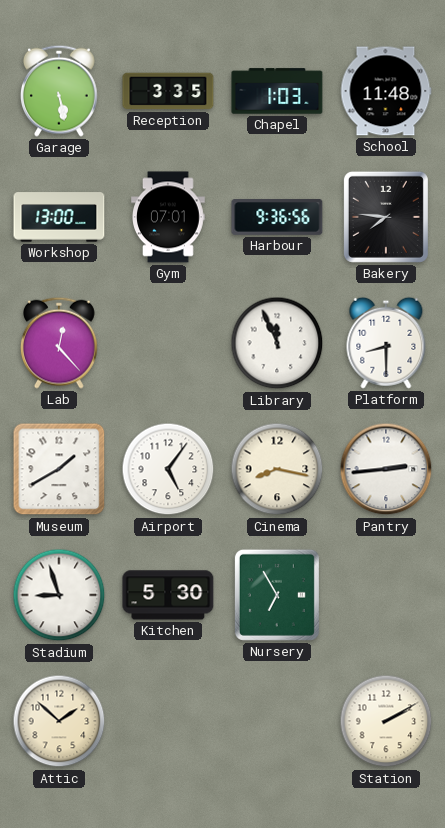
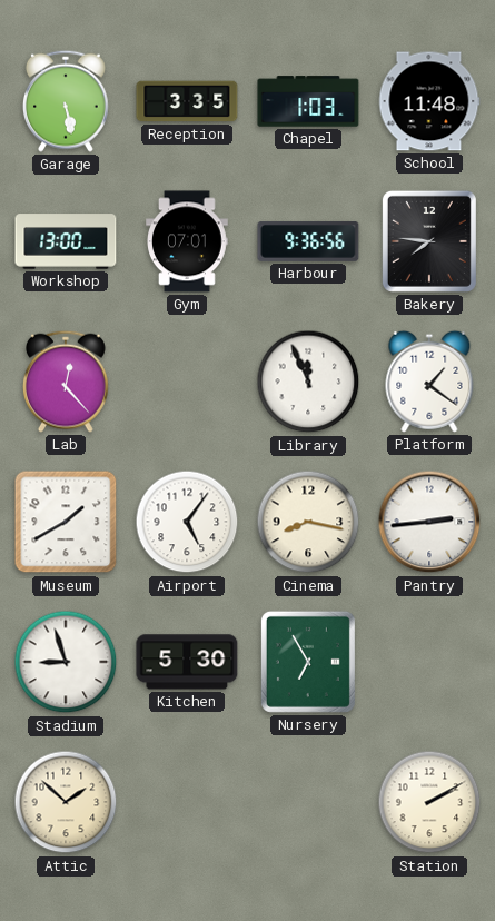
Platform: 8:30 -> 1:21
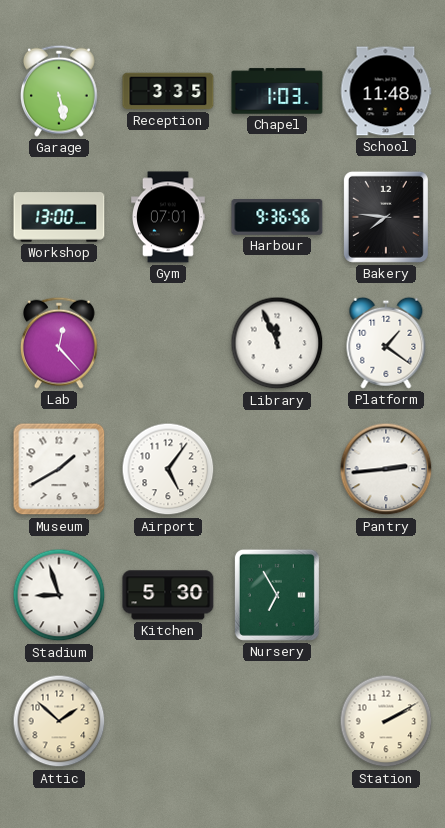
Cinema: 8:17 -> none
